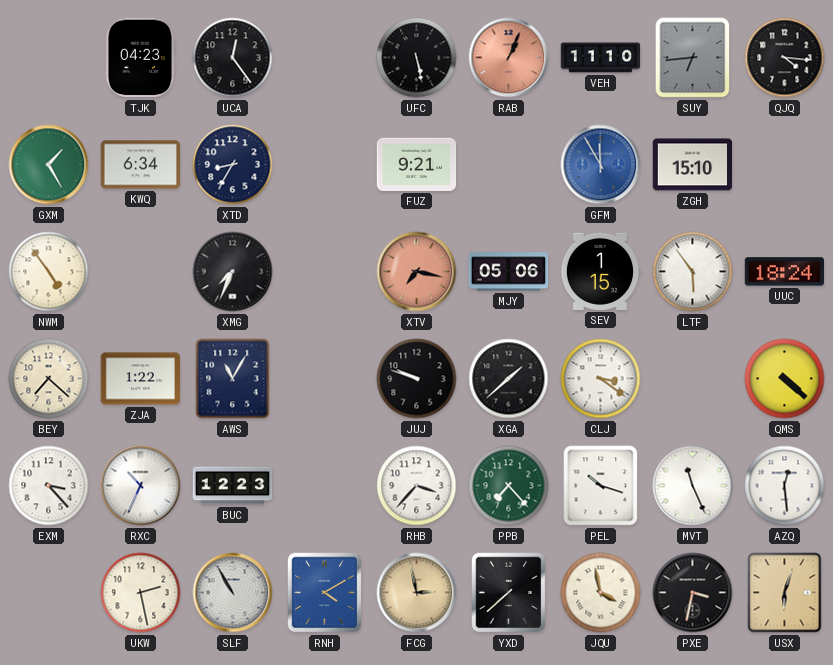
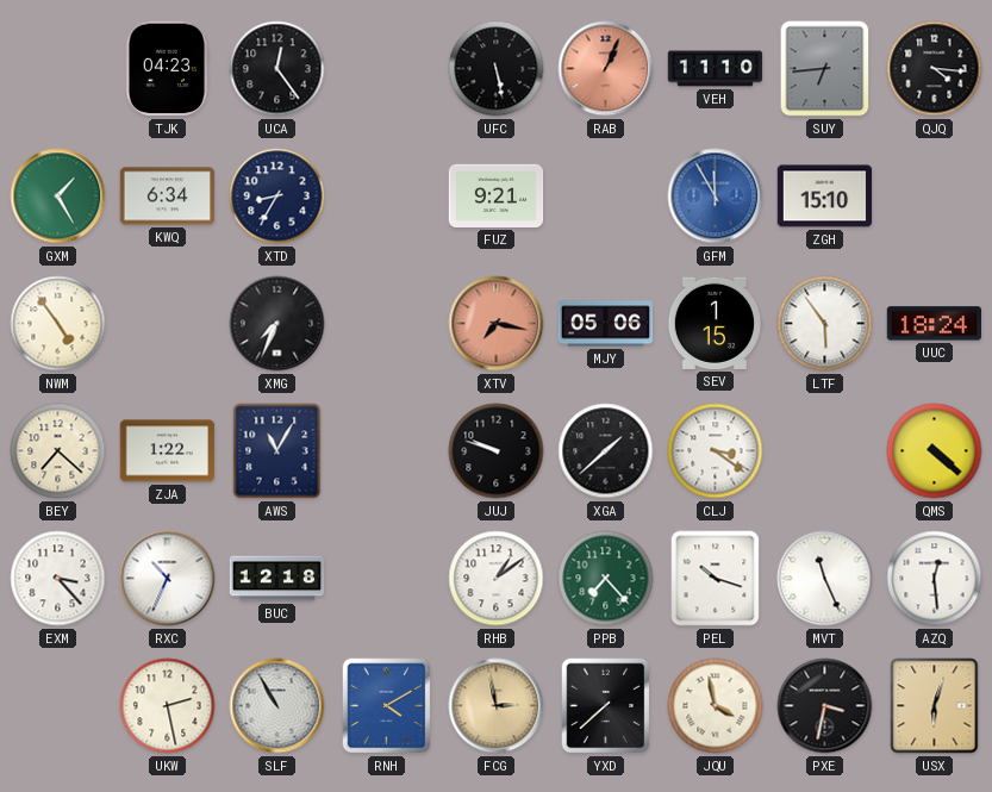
BUC: 12:23 -> 12:18
RHB: 3:37 -> 1:09
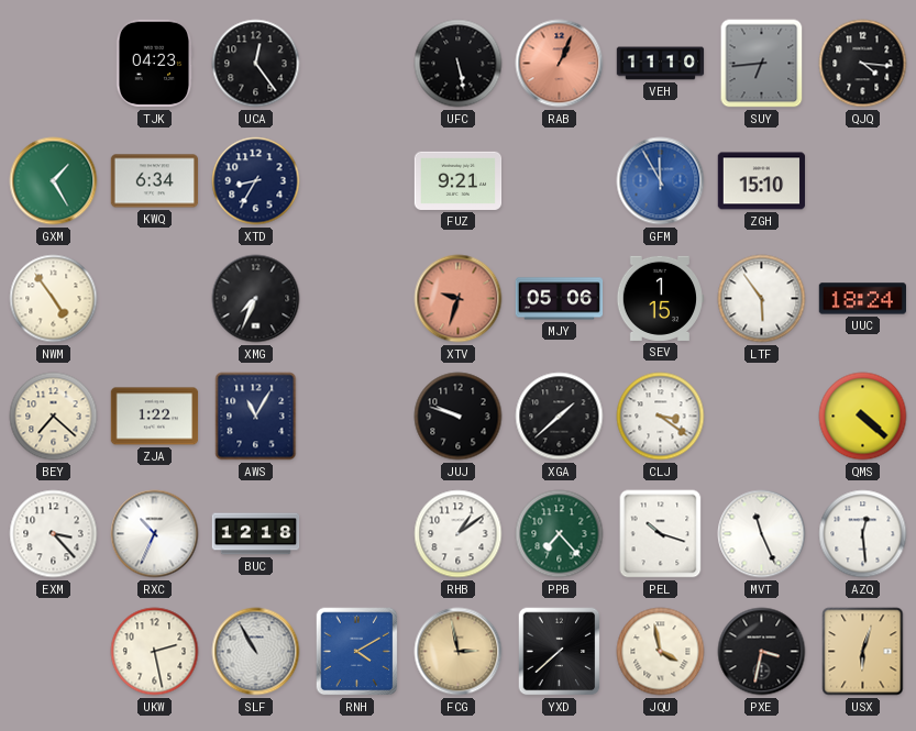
XTV: 7:17 -> 9:33
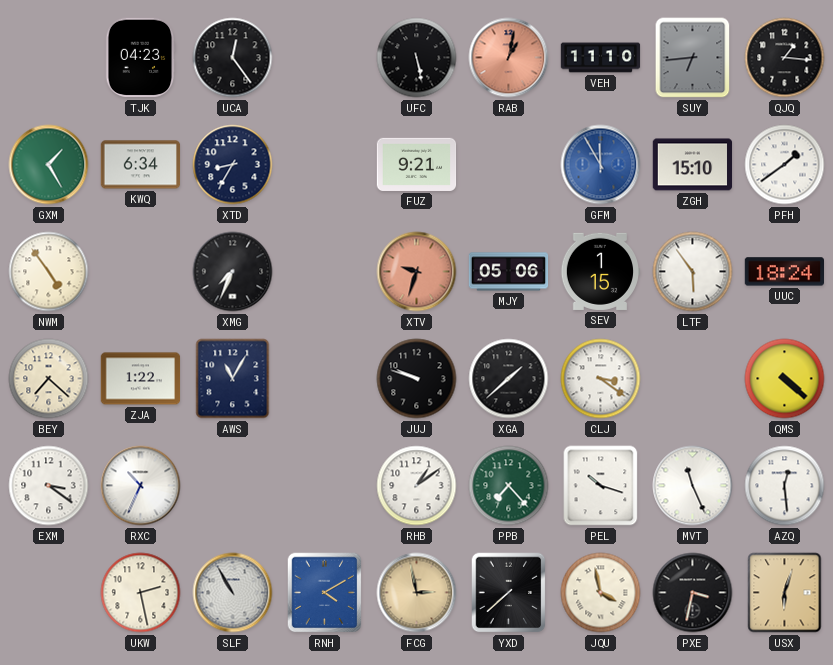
RAB: 1:04 -> 1:02
QJQ: 4:16 -> 1:16
PFH: none -> 1:39
EXM: 3:23 -> 3:21
BUC: 12:18 -> none
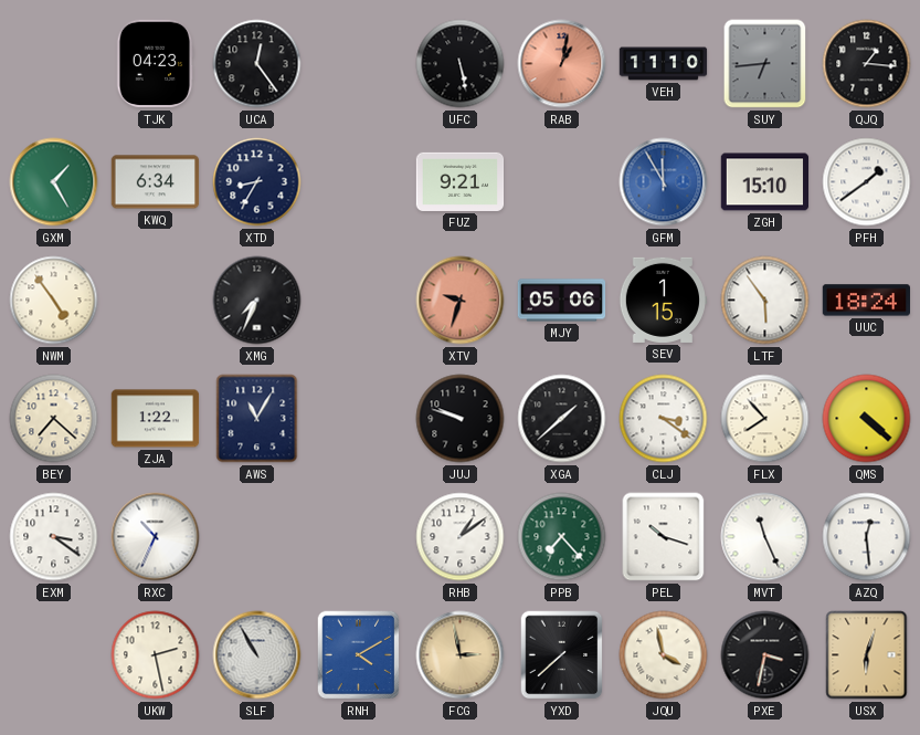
FLX: none -> 7:53
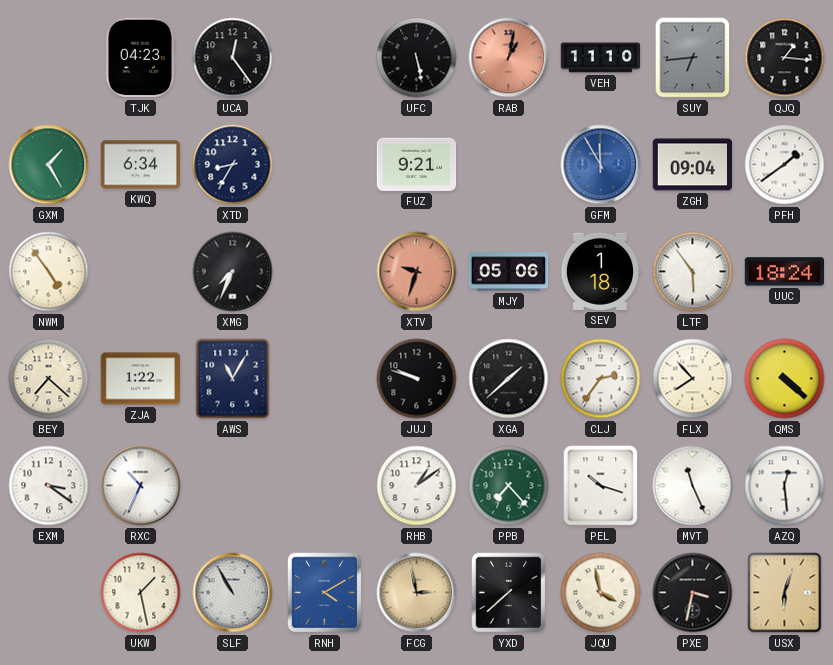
ZGH: 15:10 -> 09:04
SEV: 1:15 -> 1:18
CLJ: 3:21 -> 2:36
UKW: 2:28 -> 1:28
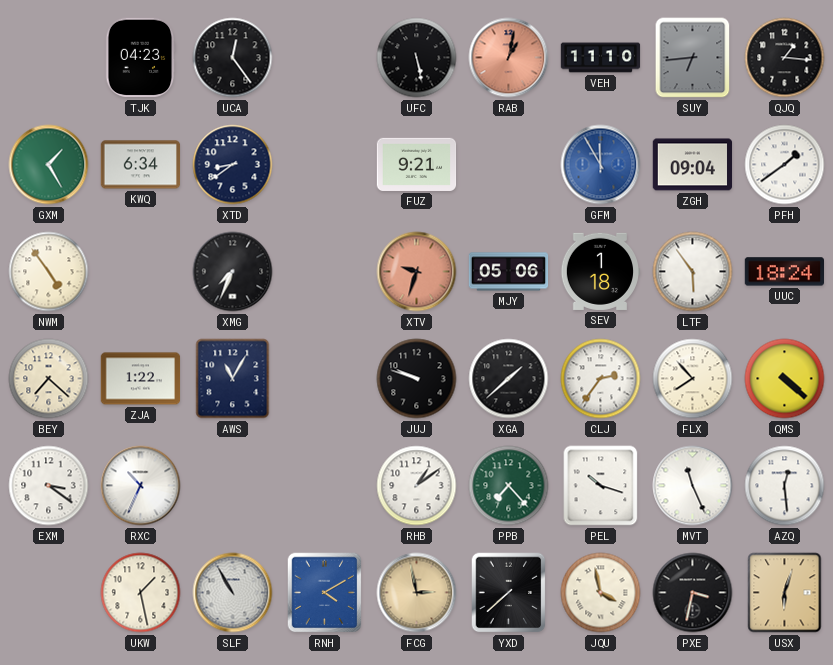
XTD: 8:35 -> 8:39
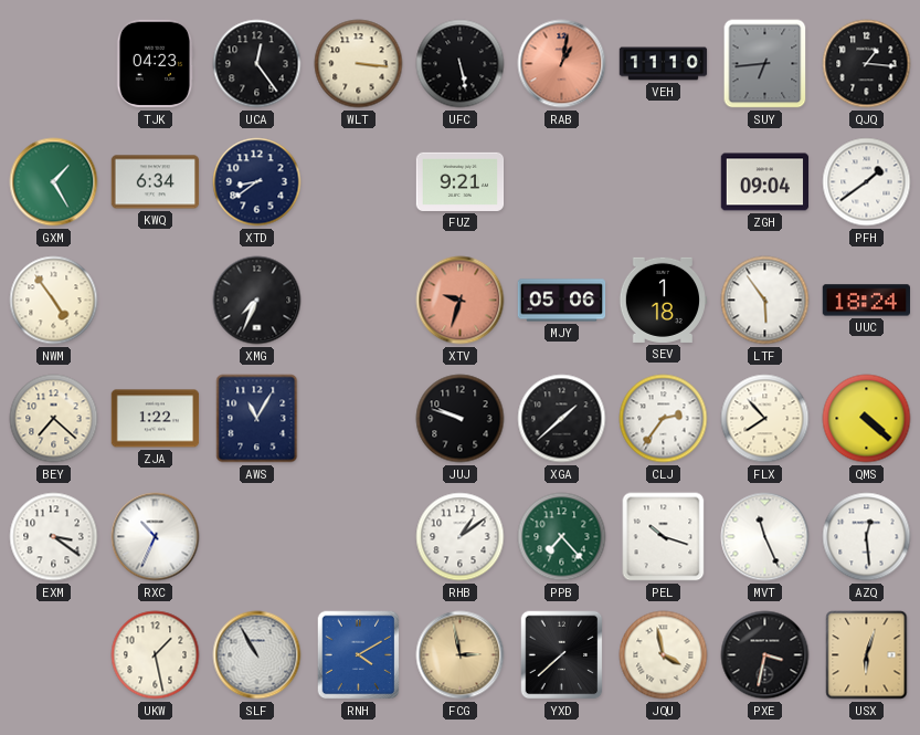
WLT: none -> 3:16
GFM: 11:55 -> none
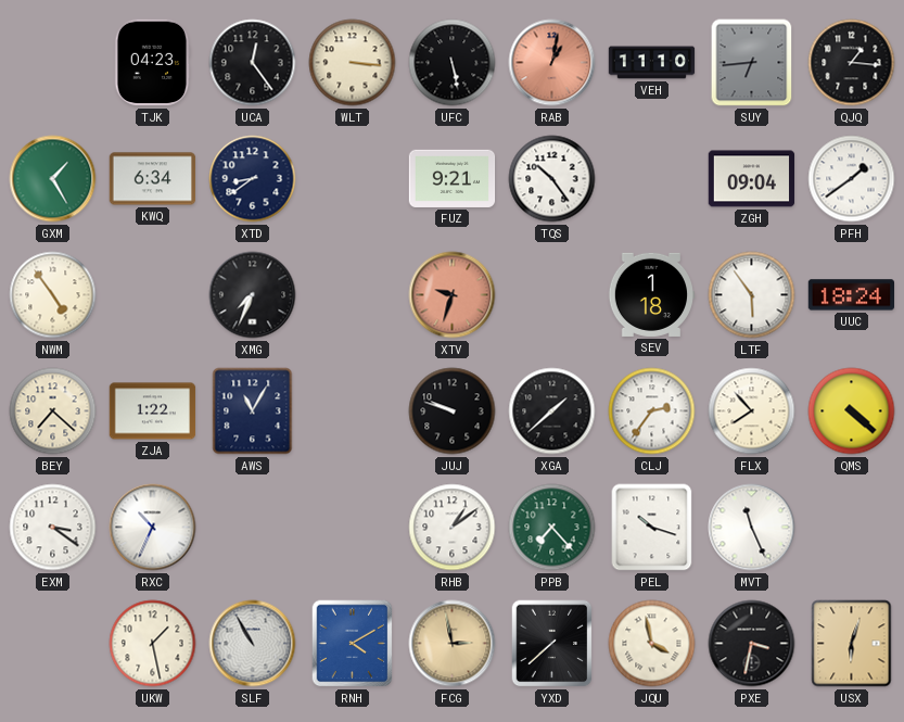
TQS: none -> 10:24
MJY: 05:06 -> none
AZQ: 12:29 -> none
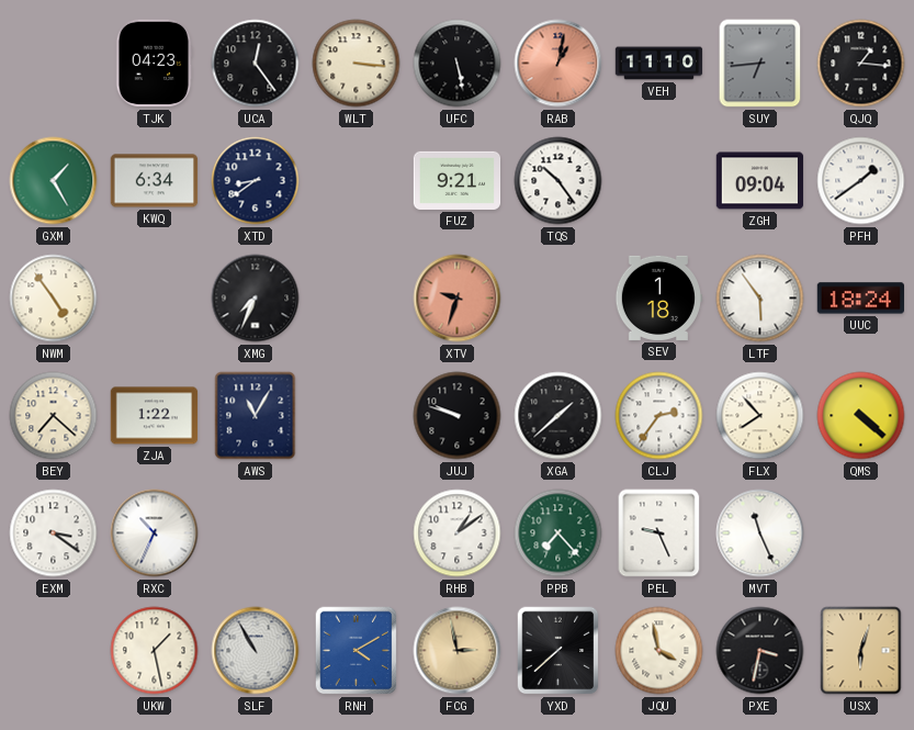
PEL: 10:18 -> 9:26
